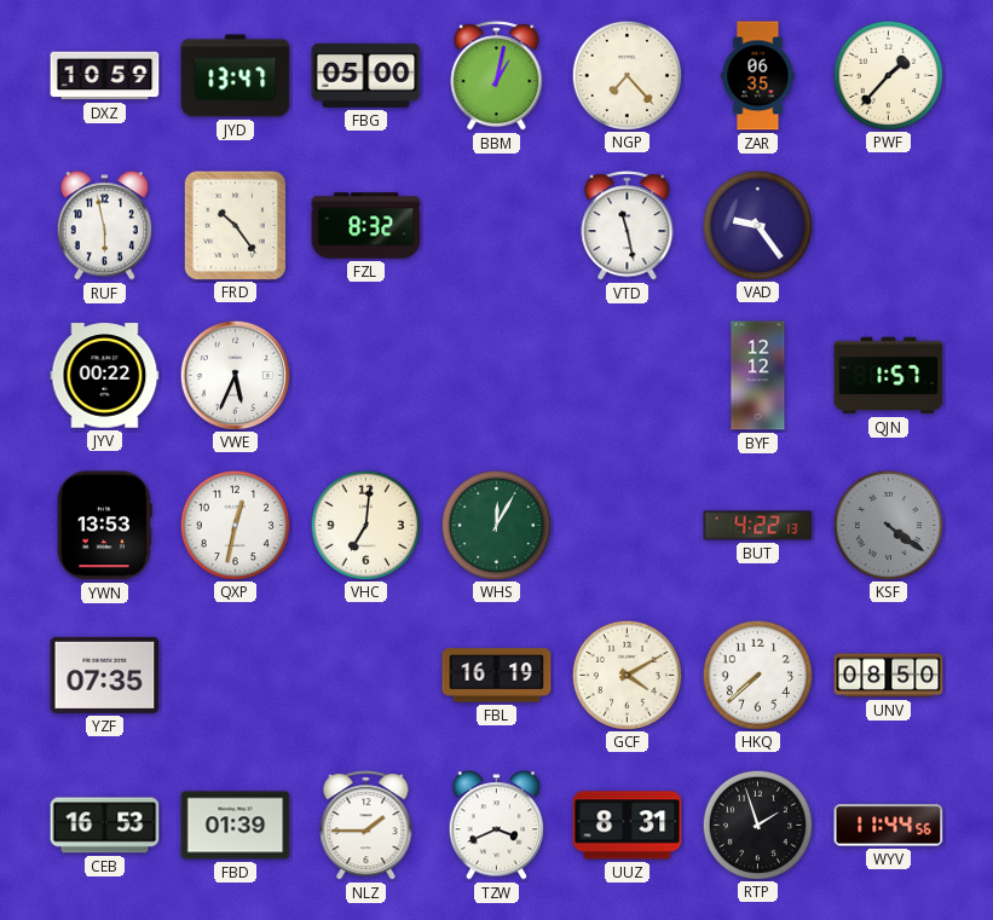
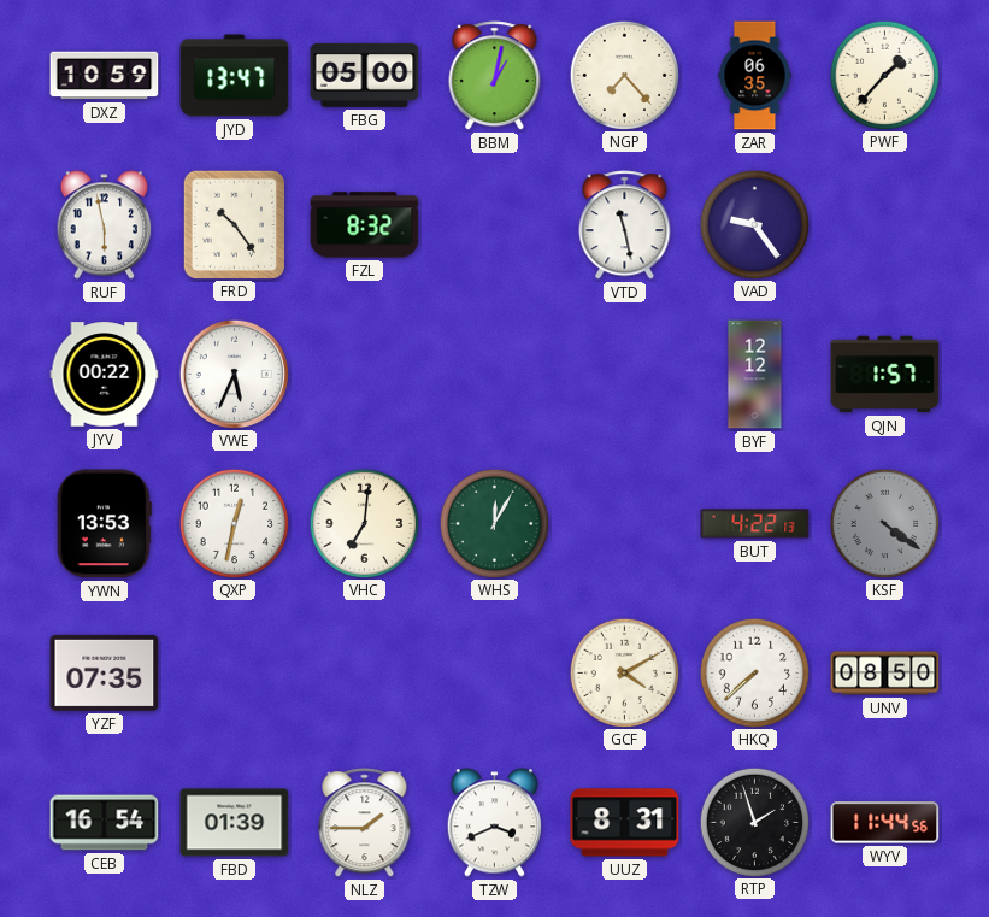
FBL: 16:19 -> none
CEB: 16:53 -> 16:54
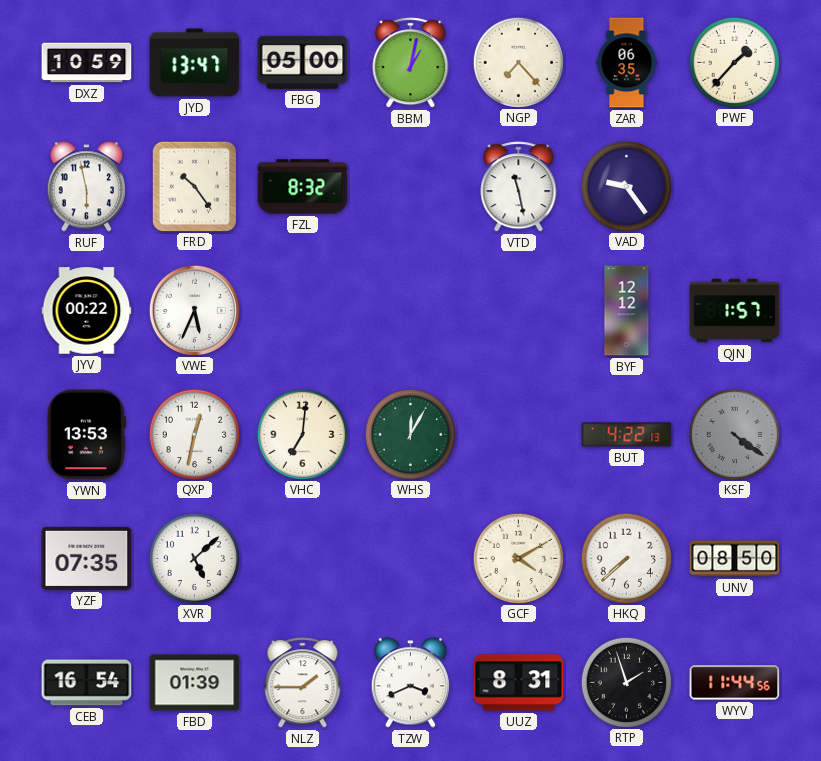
XVR: none -> 5:08
